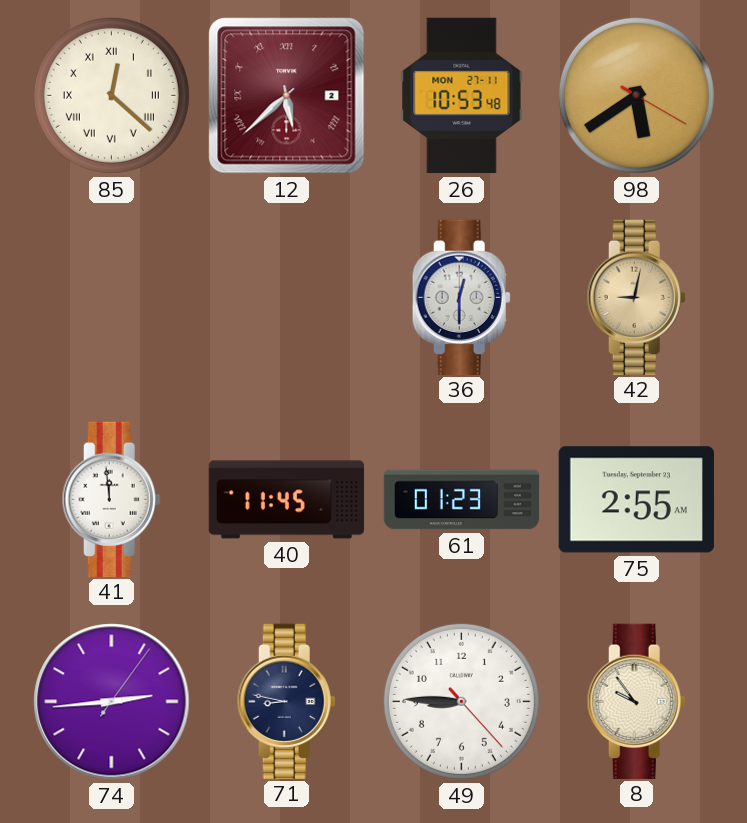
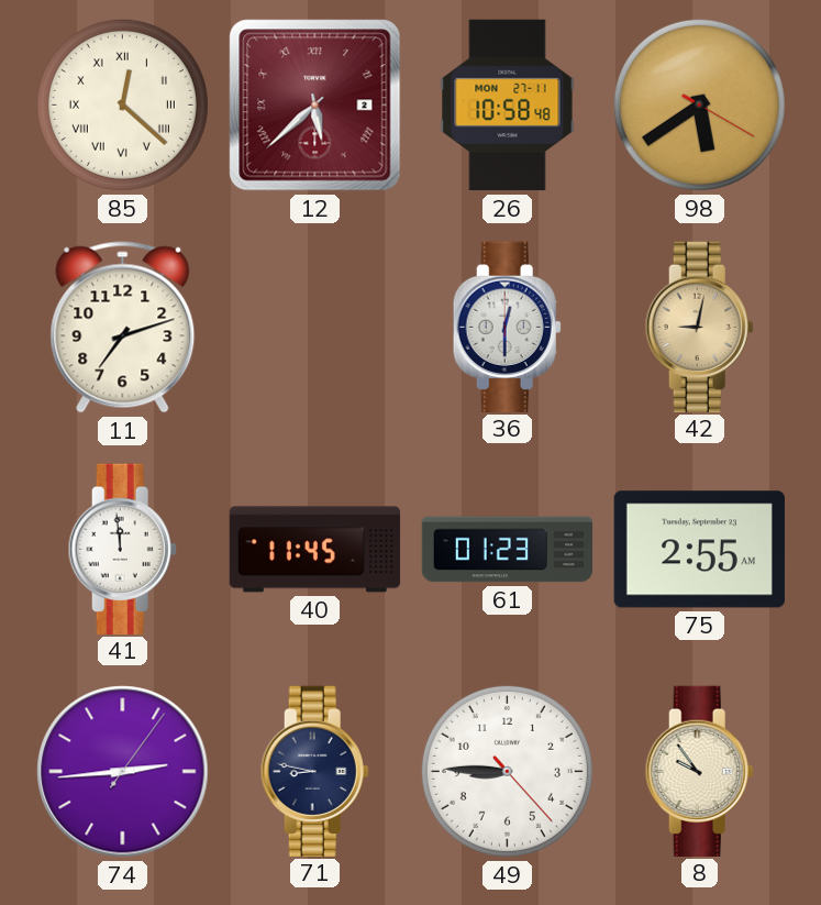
26: 10:53 -> 10:58
11: none -> 7:12
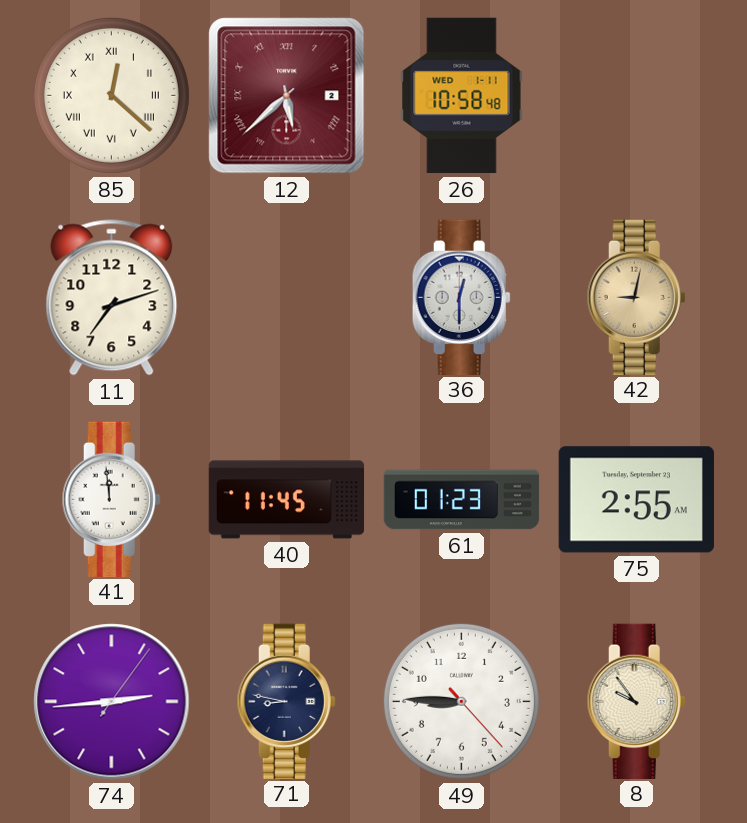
26 date: MON 27-11 -> WED 1-11
98: 5:39 -> none
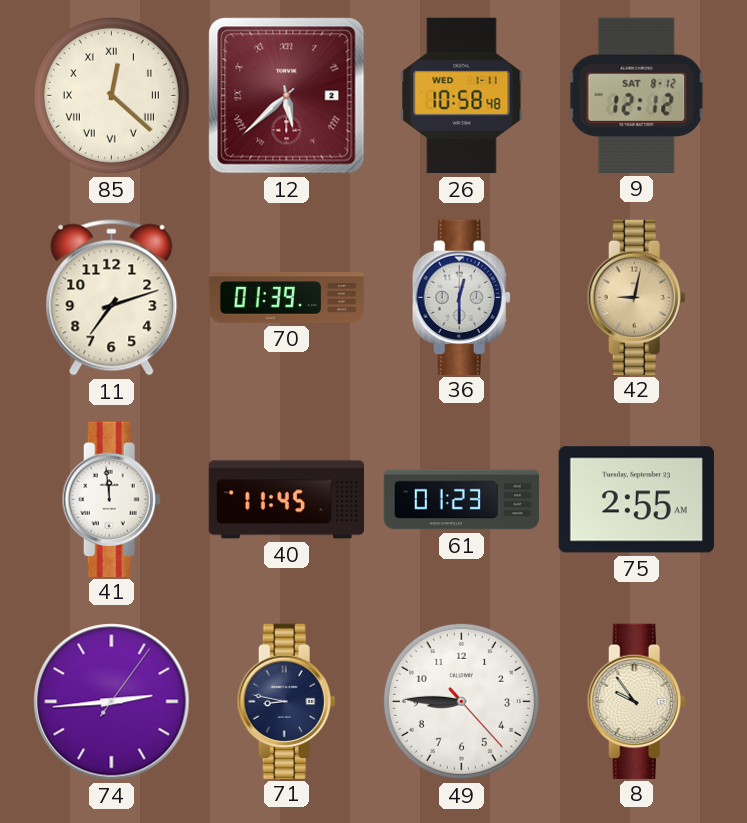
9: none -> 12:12
70: none -> 01:39
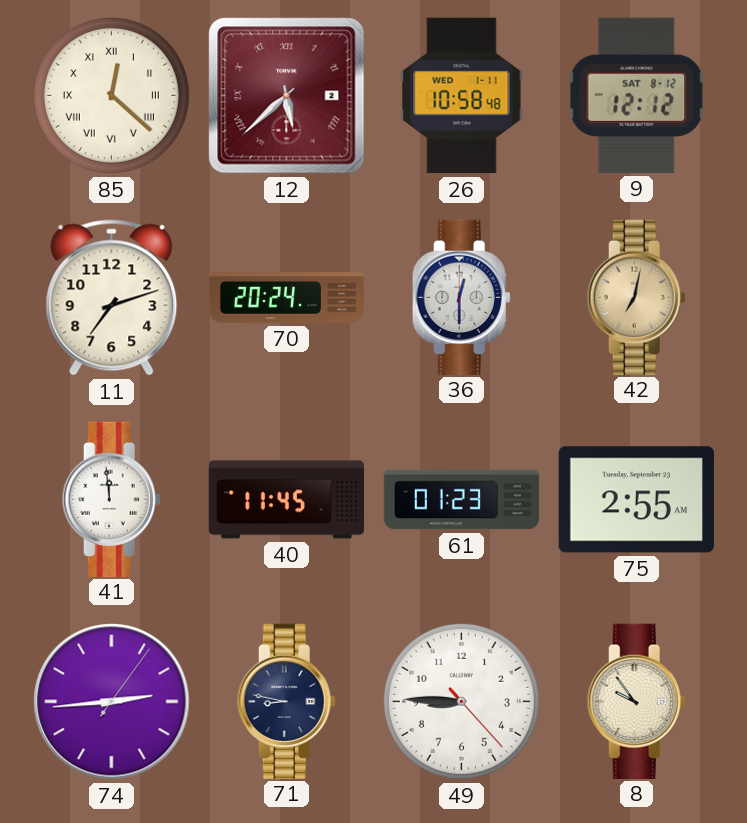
70: 01:39 -> 20:24
42: 9:02 -> 7:02
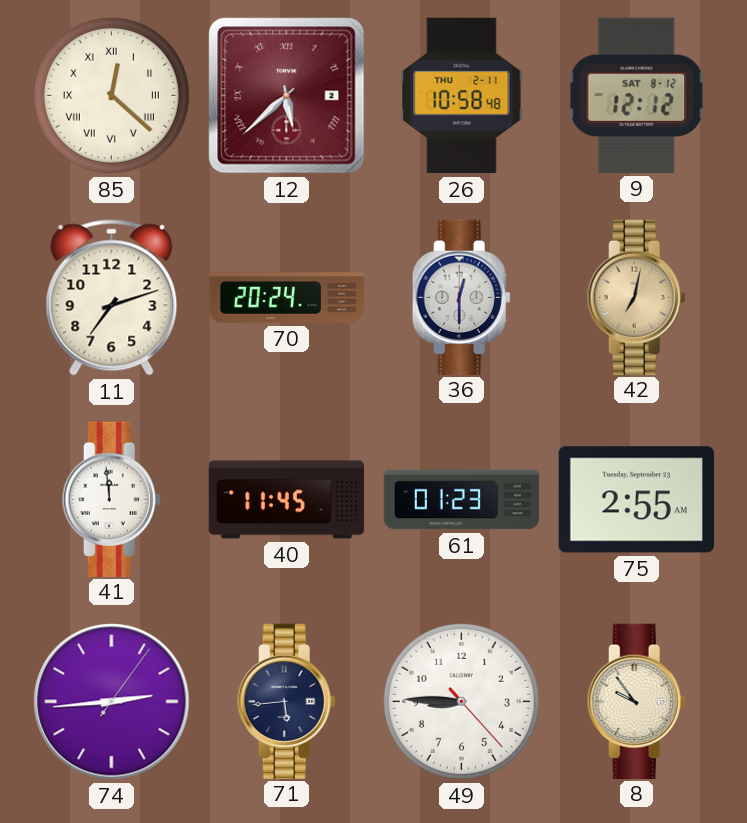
26 date: WED 1-11 -> THU 2-11
71: 8:47 -> 5:44
